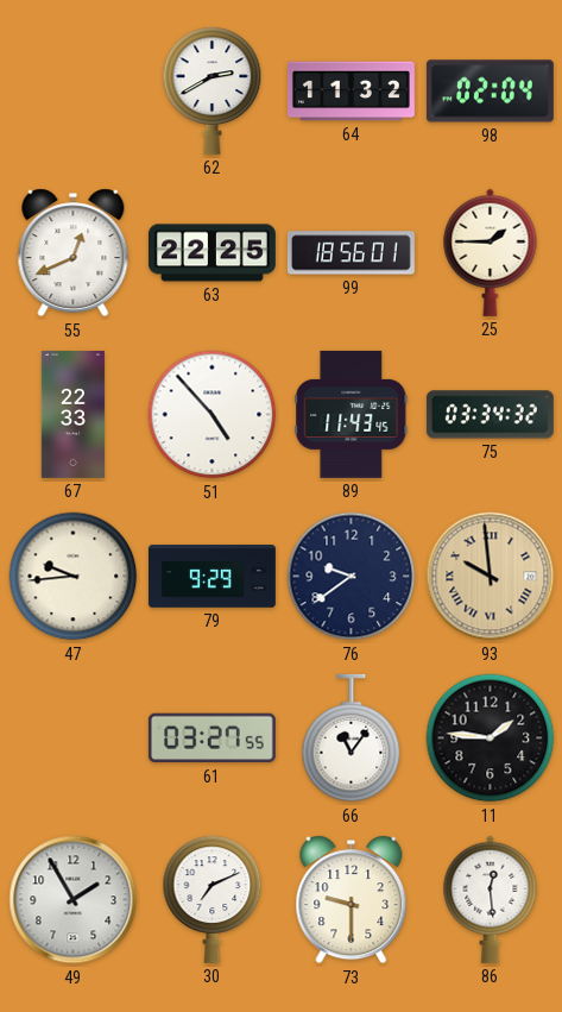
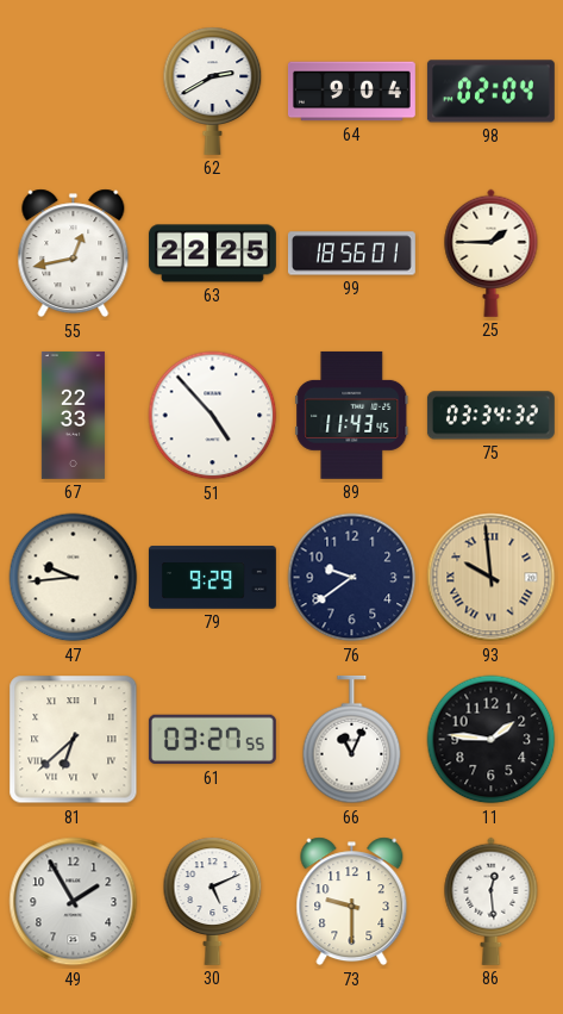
64: 11:32 -> 9:04
55: 12:41 -> 12:43
81: none -> 6:38
66: 11:06 -> 11:04
30: 7:11 -> 5:11
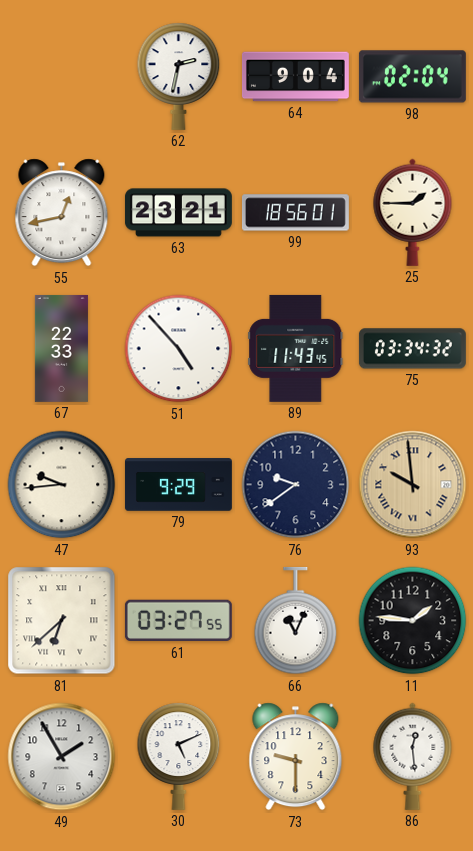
62: 2:40 -> 2:32
63: 22:25 -> 23:21
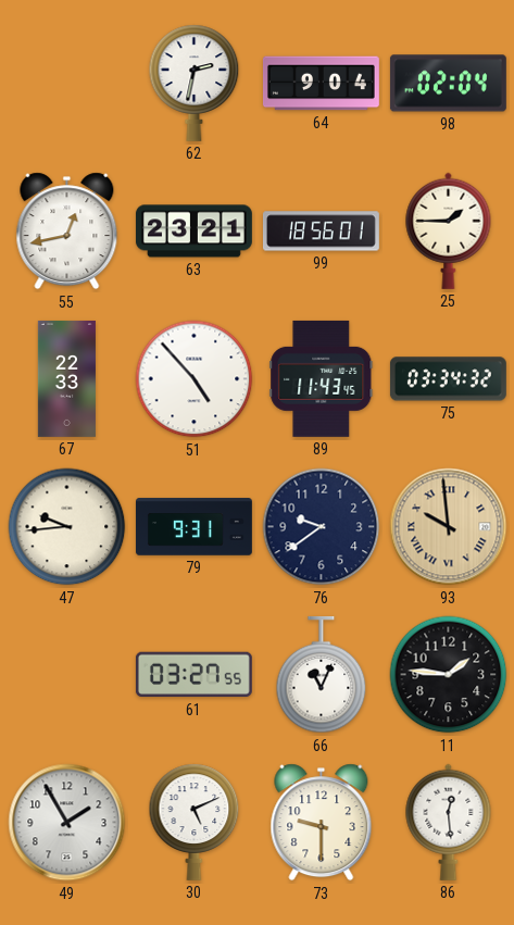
79: 9:29 -> 9:31
81: 6:38 -> none
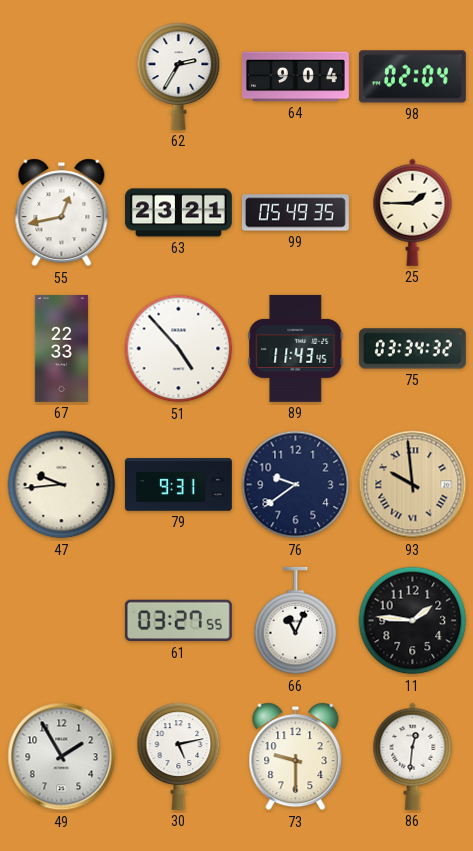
62: 2:32 -> 2:35
99: 18:56 -> 05:49
30: 5:11 -> 5:13
86: 12:29 -> 12:31
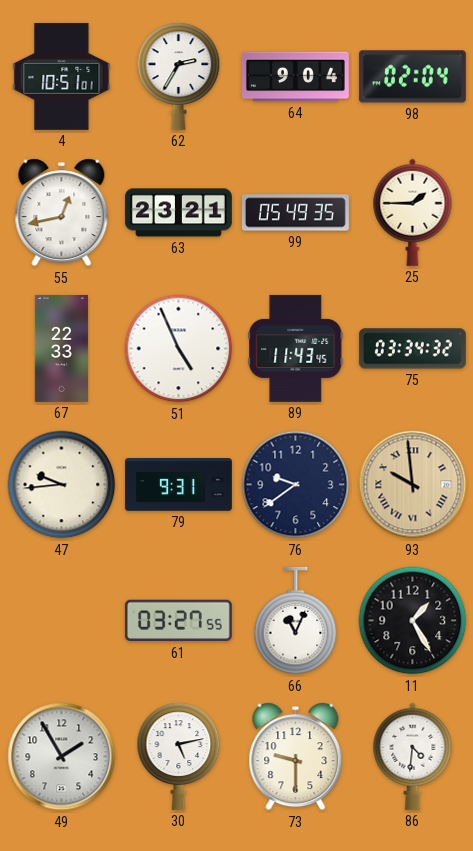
4: none -> 10:51
51: 4:53 -> 4:56
11: 1:46 -> 1:25
86: 12:31 -> 4:31
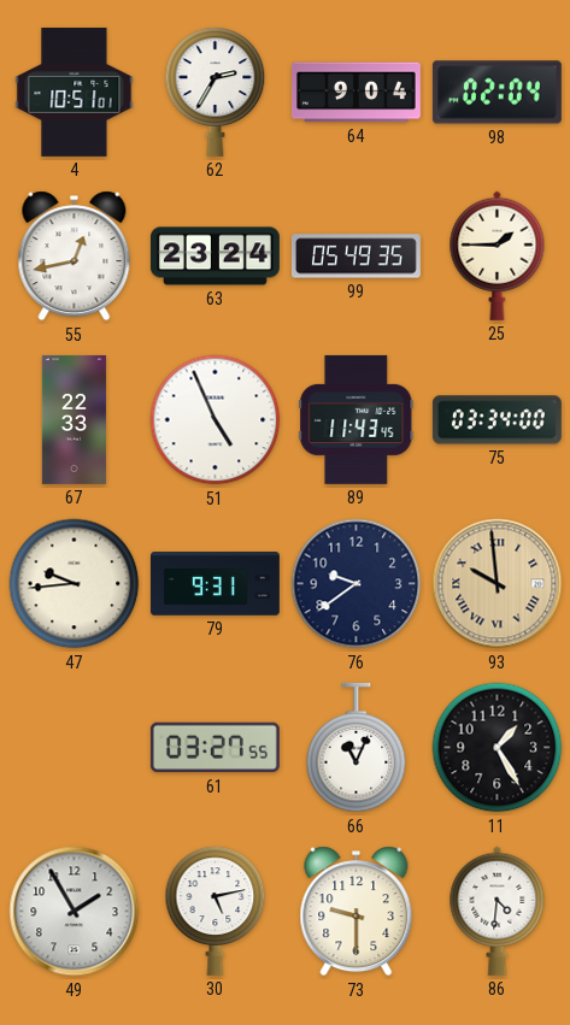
63: 23:21 -> 23:24
75: 03:34:32 -> 03:34:00
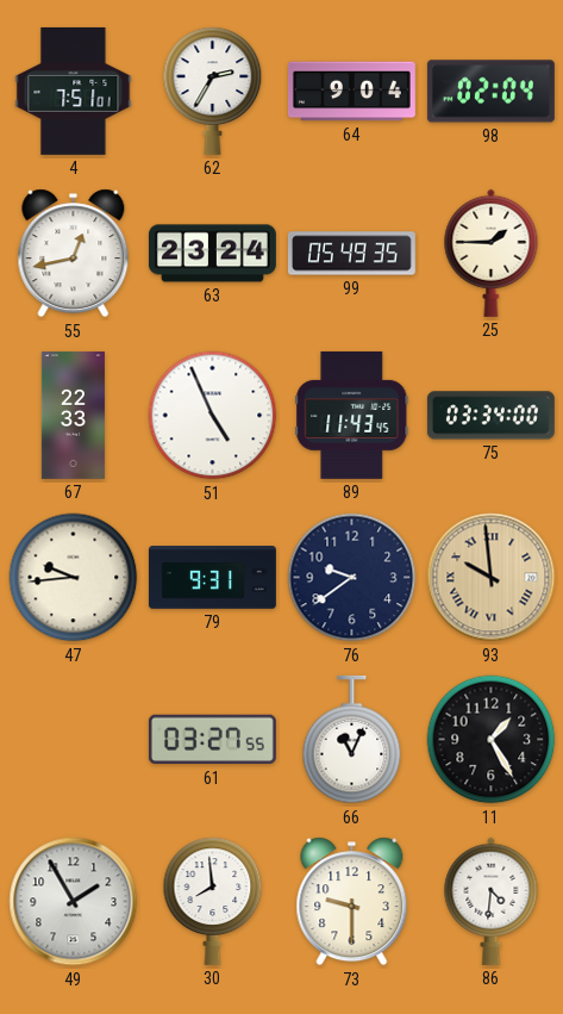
4: 10:51 -> 7:51
30: 5:13 -> 7:59
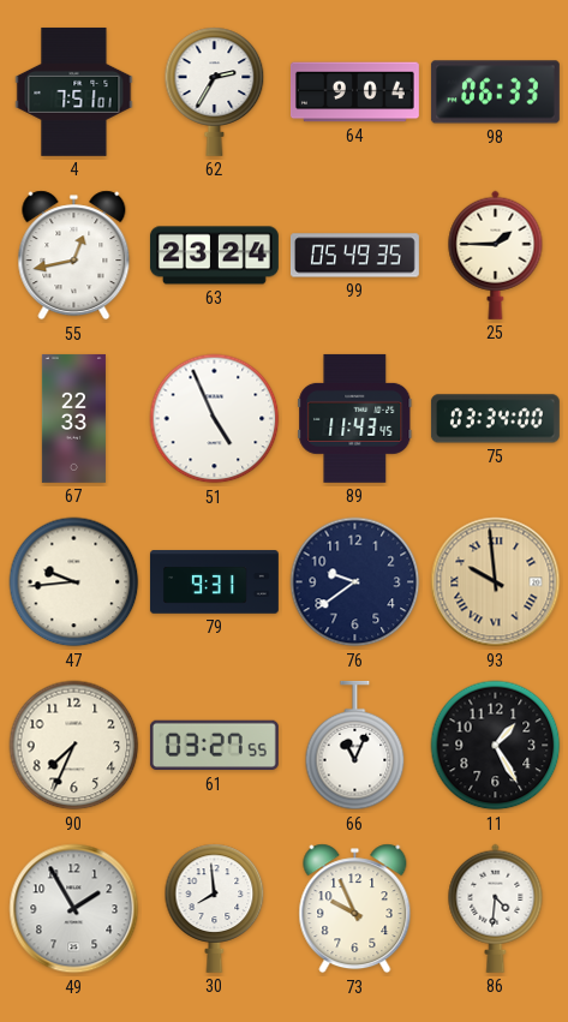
98: 02:04 -> 06:33
90: none -> 7:34
73: 9:30 -> 9:56
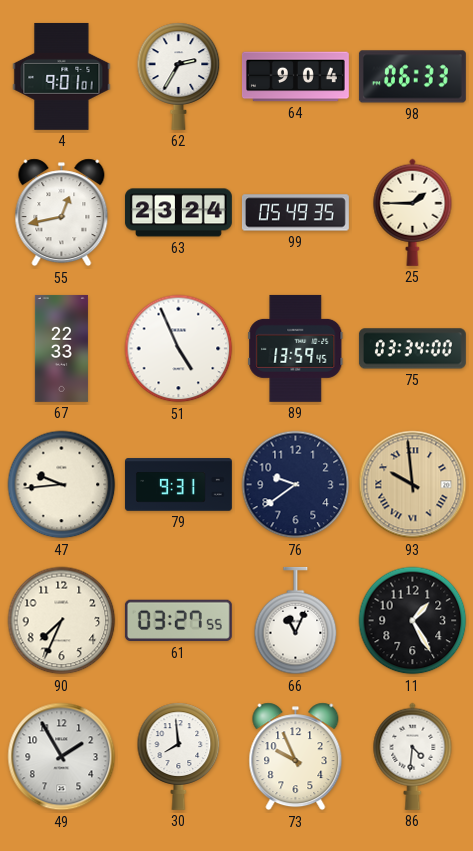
4: 7:51 -> 9:01
89: 11:43 -> 13:59
